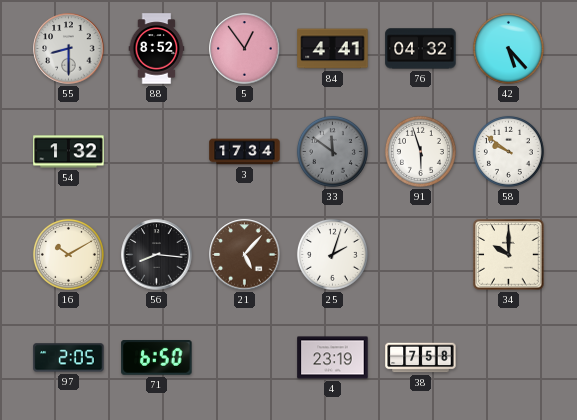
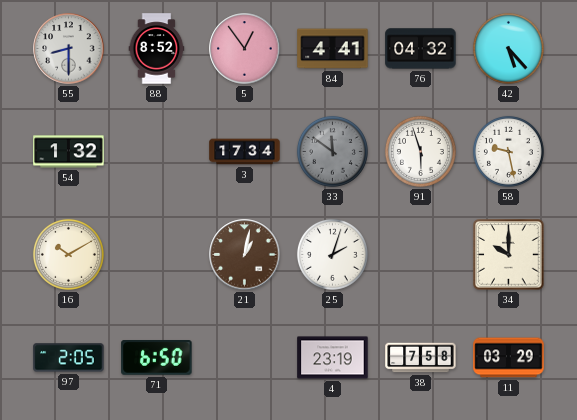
58: 9:51 -> 9:28
56: 8:16 -> none
21: 5:07 -> 1:02
11: none -> 03:29
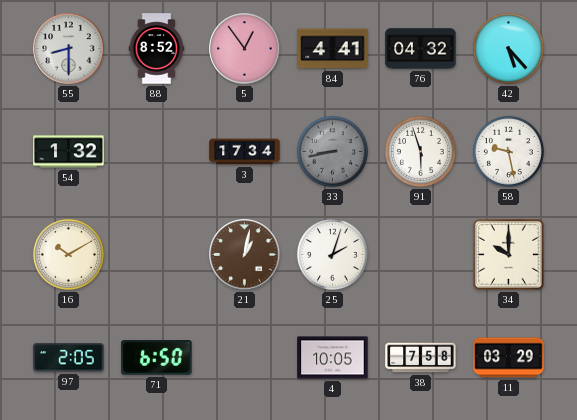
33: 11:51 -> 8:43
4: 23:19 -> 10:05
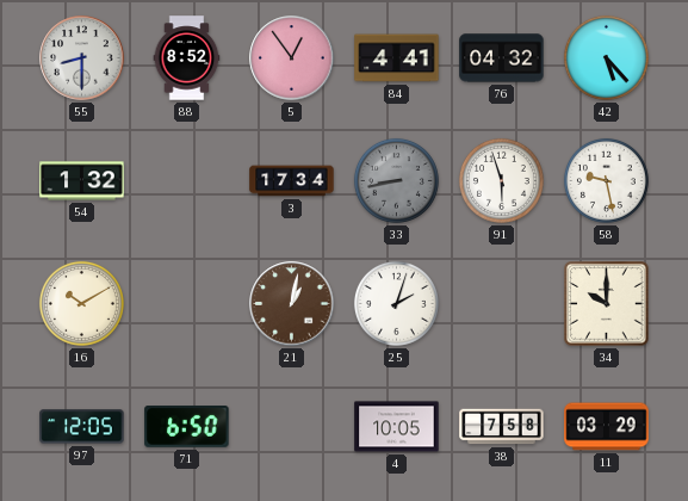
97: 2:05 -> 12:05
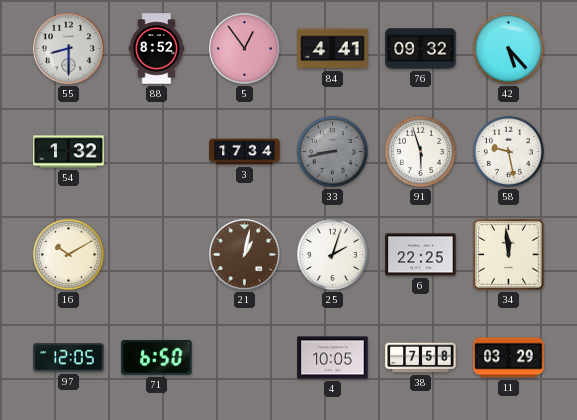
76: 04:32 -> 09:32
6: none -> 22:25
34: 10:00 -> 11:59
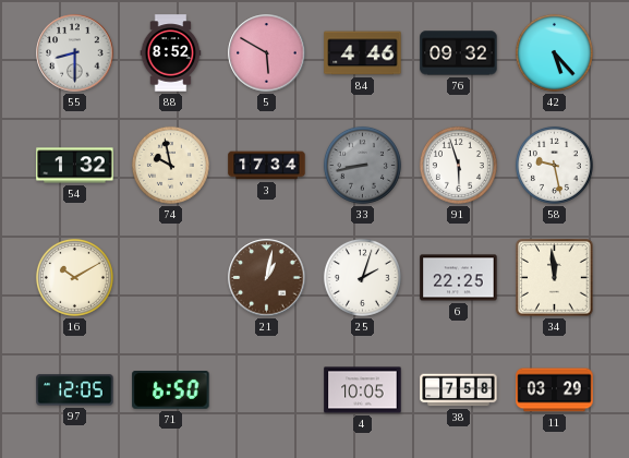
5: 12:54 -> 5:50
84: 4:41 -> 4:46
74: none -> 9:58
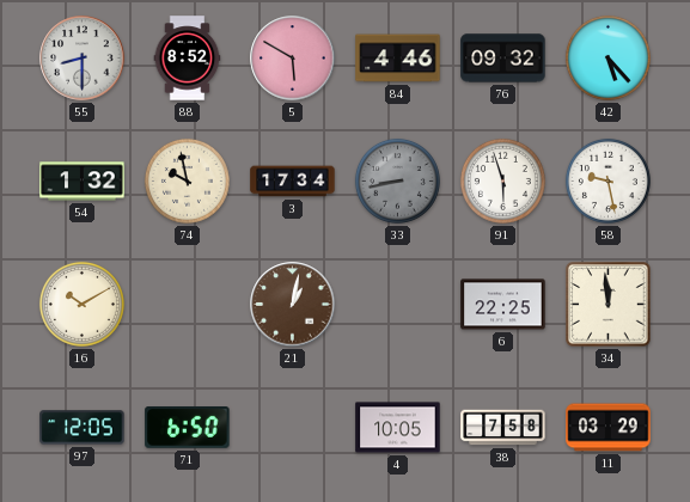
25: 2:03 -> none
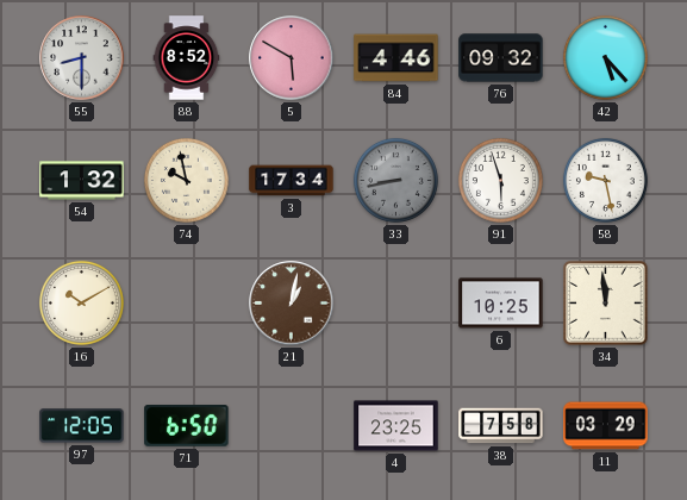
6: 22:25 -> 10:25
4: 10:05 -> 23:25
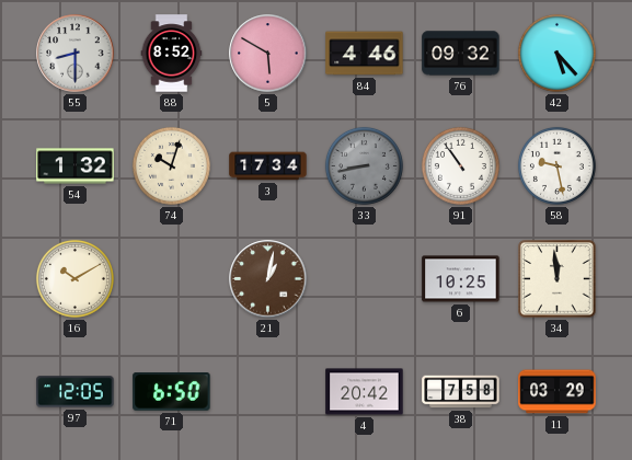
74: 9:58 -> 10:03
91: 5:57 -> 10:54
4: 23:25 -> 20:42
